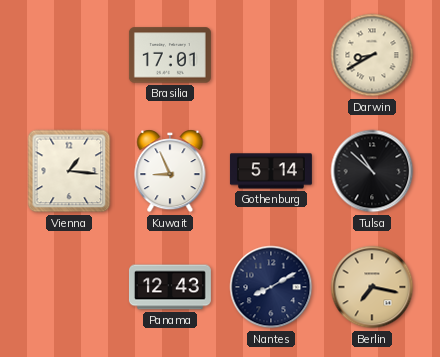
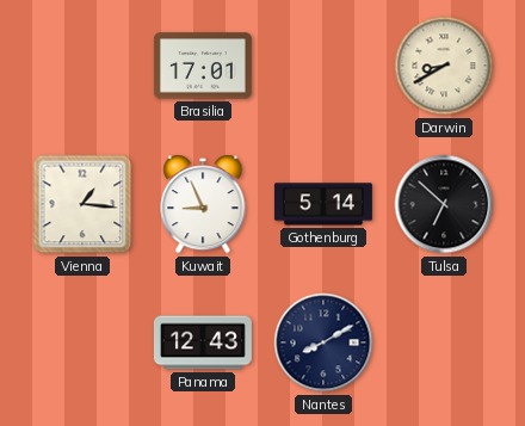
Tulsa: 10:52 -> 6:52
Berlin: 7:17 -> none
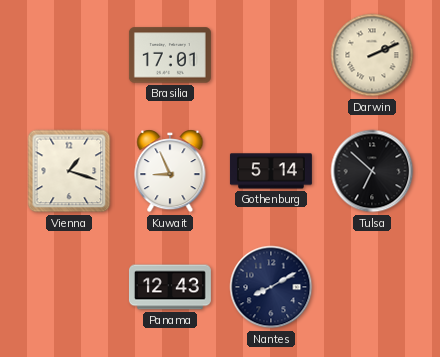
Darwin: 8:40 -> 2:11
Vienna: 1:16 -> 1:18
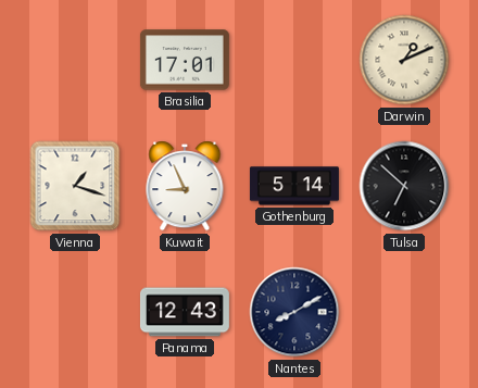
Darwin: 2:11 -> 1:11
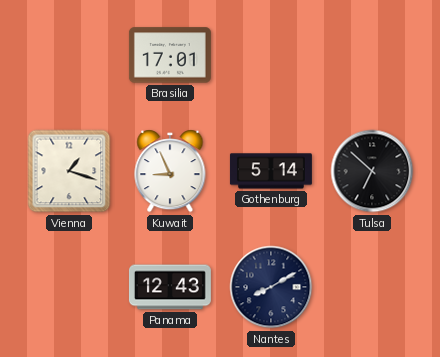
Darwin: 1:11 -> none
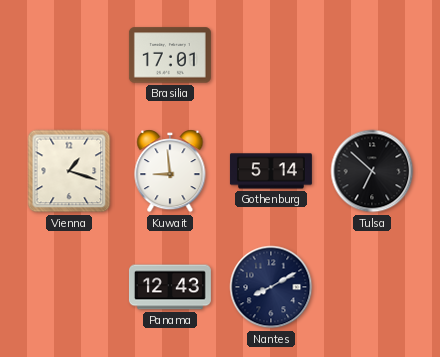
Kuwait: 8:56 -> 8:59
